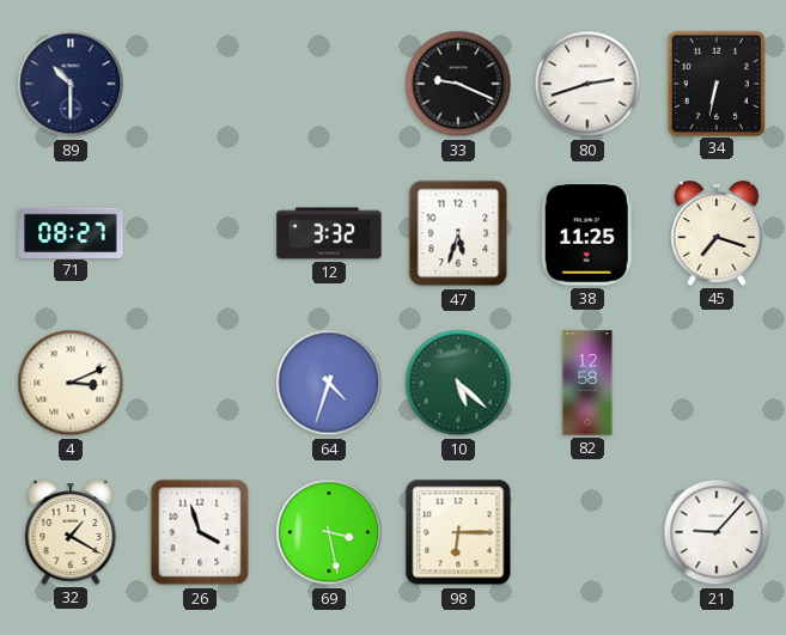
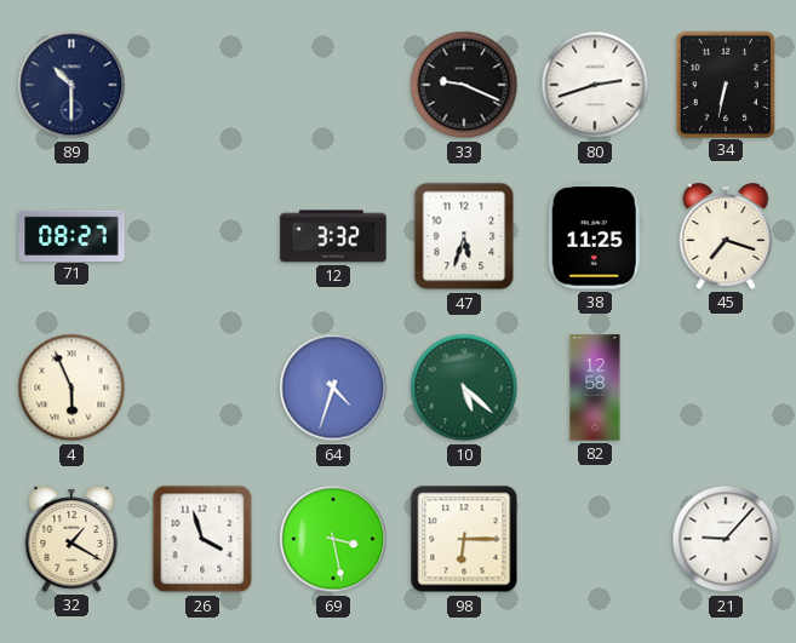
4: 3:11 -> 5:56
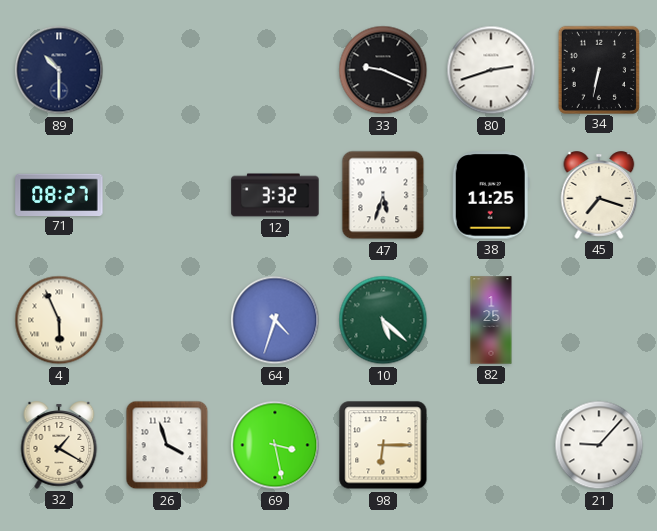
82: 12:58 -> 1:25
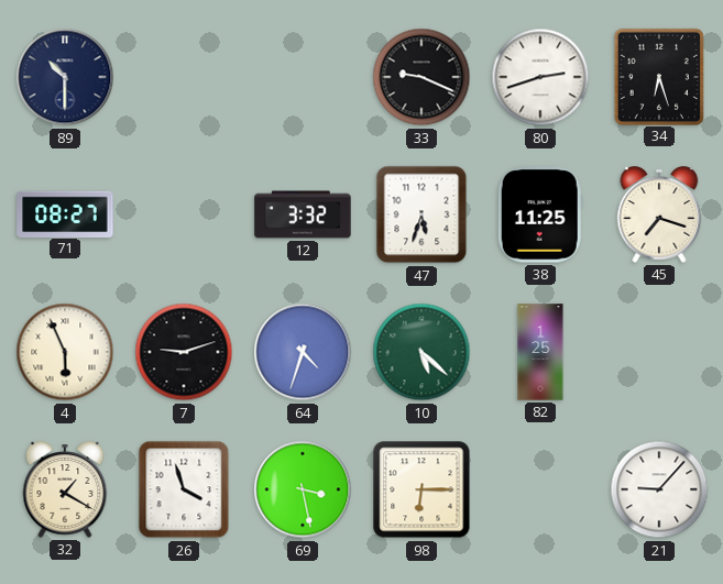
34: 6:32 -> 6:27
7: none -> 9:12
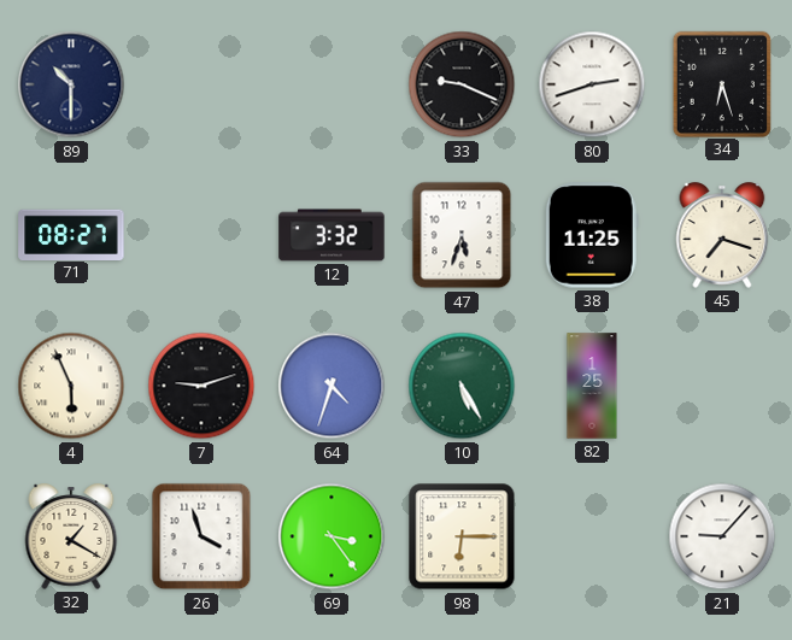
10: 5:22 -> 5:25
69: 3:28 -> 3:24
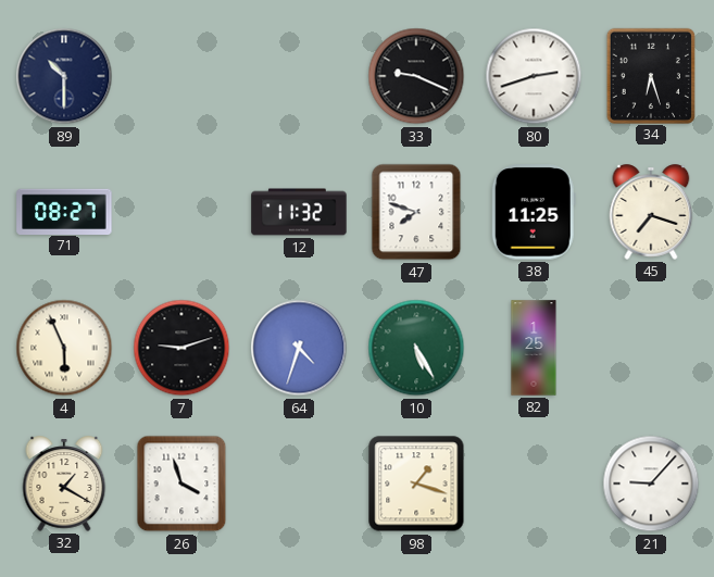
12: 3:32 -> 11:32
47: 5:33 -> 7:48
69: 3:24 -> none
98: 6:15 -> 1:18
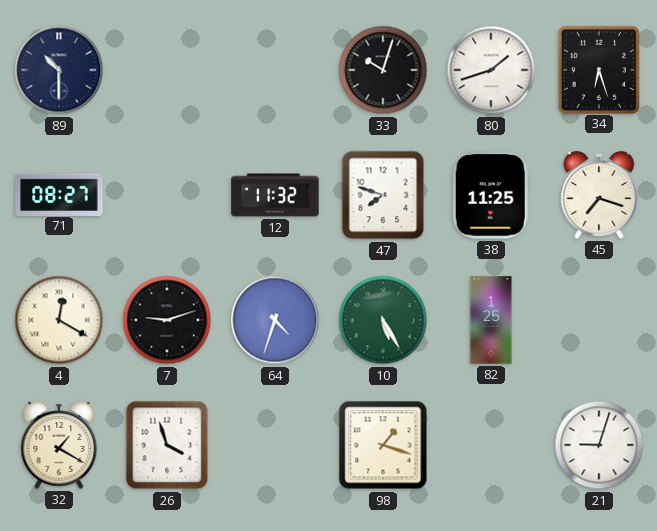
33: 9:19 -> 10:03
80: 2:42 -> 1:42
4: 5:56 -> 12:20
21: 9:07 -> 9:03
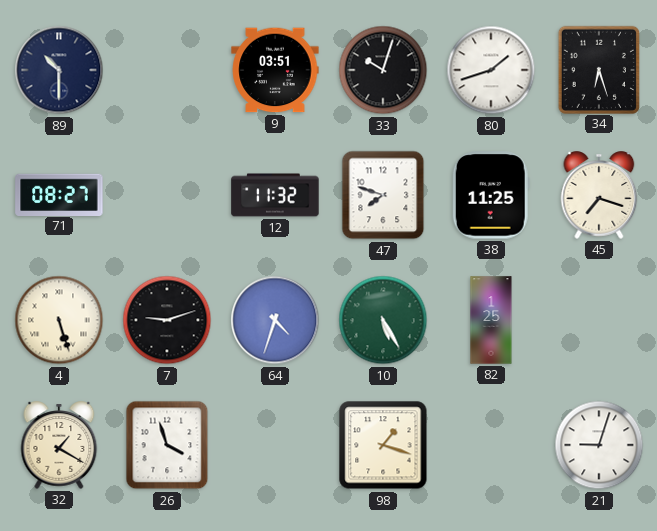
9: none -> 03:51
4: 12:20 -> 5:27
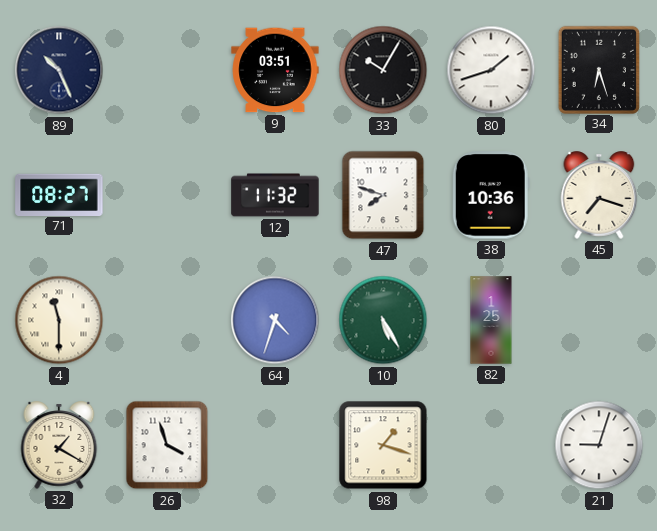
89: 10:30 -> 10:26
33: 10:03 -> 10:05
38: 11:25 -> 10:36
4: 5:27 -> 11:30
7: 9:12 -> none
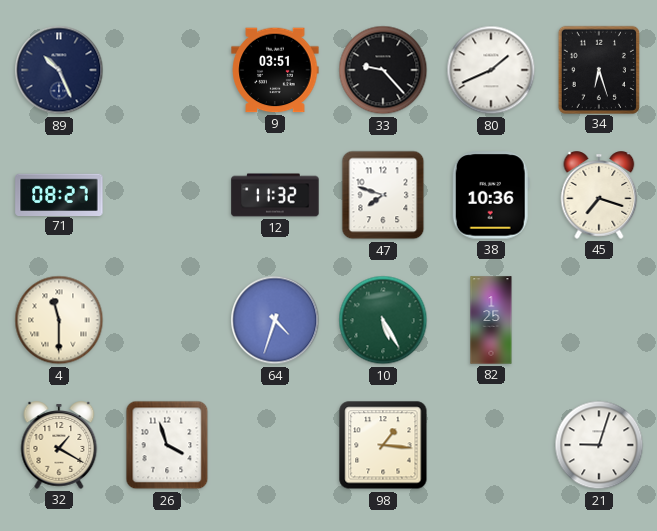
33: 10:05 -> 9:23
80: 1:42 -> 1:41
98: 1:18 -> 1:16
